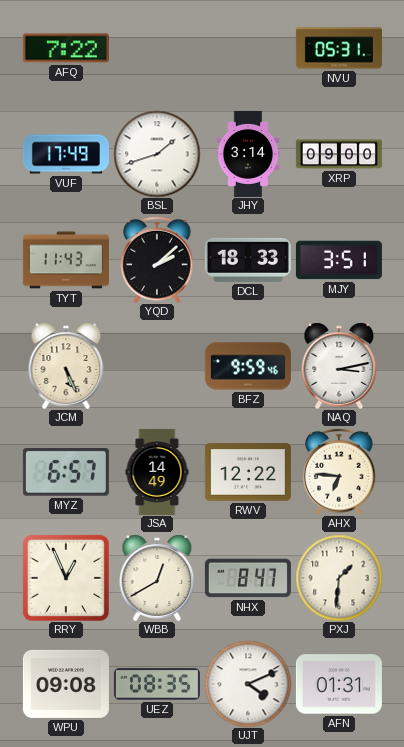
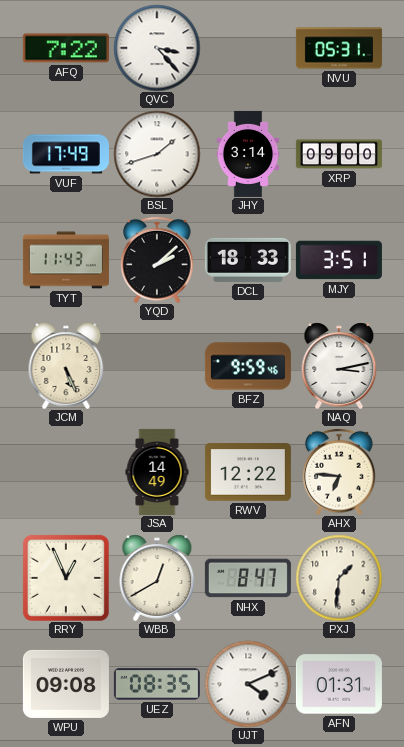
QVC: none -> 3:23
MYZ: 6:57 -> none
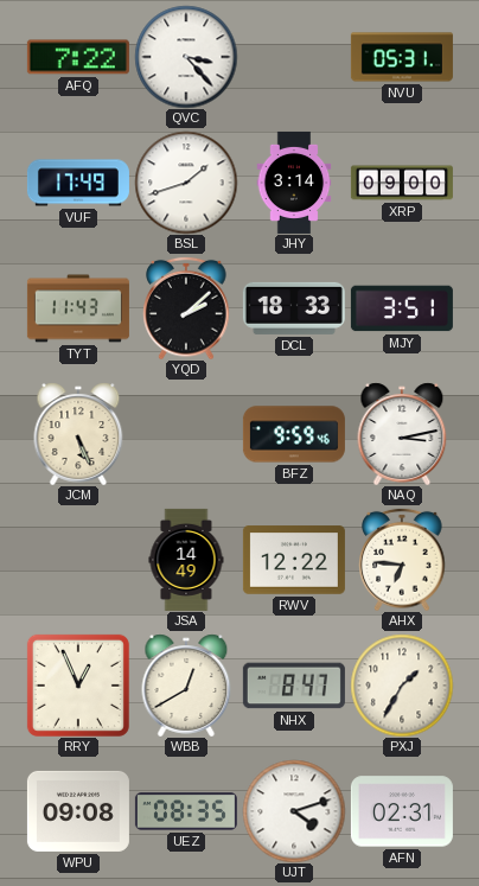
PXJ: 1:31 -> 1:35
UJT: 4:11 -> 4:12
AFN: 01:31 -> 02:31
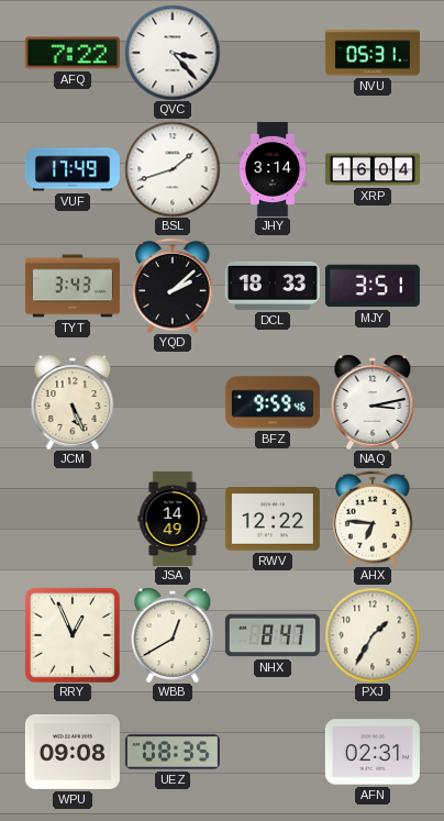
XRP: 09:00 -> 16:04
TYT: 11:43 -> 3:43
UJT: 4:12 -> none
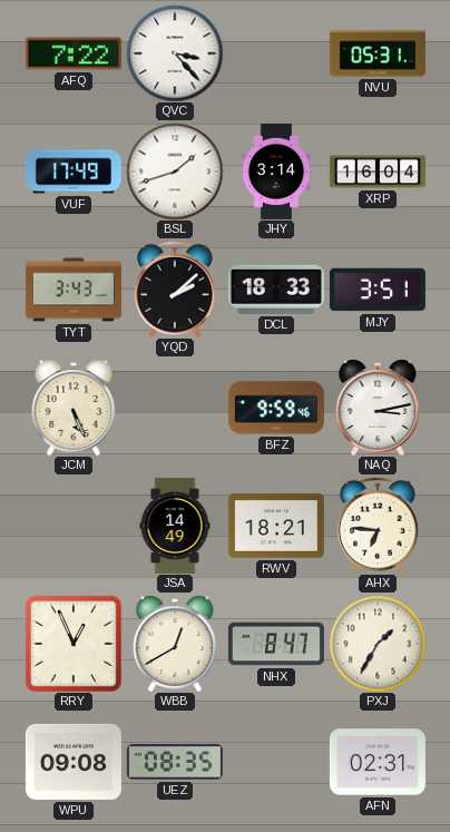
RWV: 12:22 -> 18:21
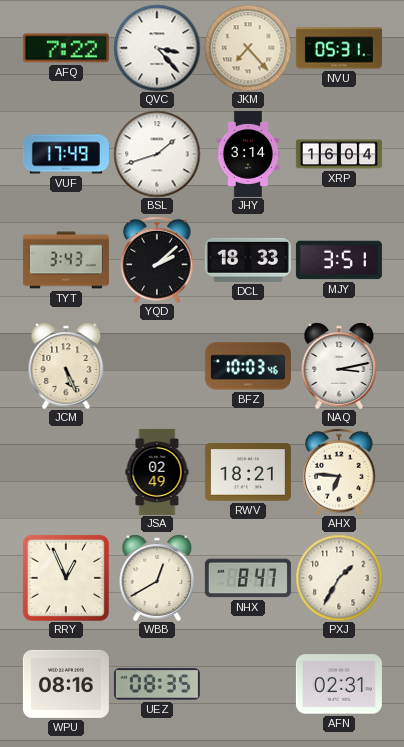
JKM: none -> 7:23
BFZ: 9:59 -> 10:03
JSA: 14:49 -> 02:49
WPU: 09:08 -> 08:16
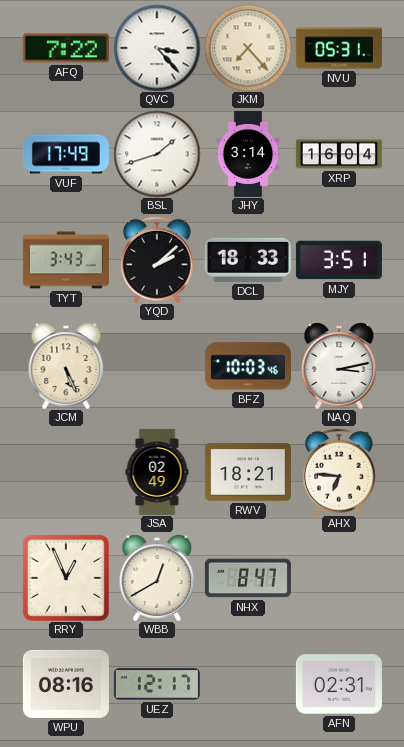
PXJ: 1:35 -> none
UEZ: 08:35 -> 12:17
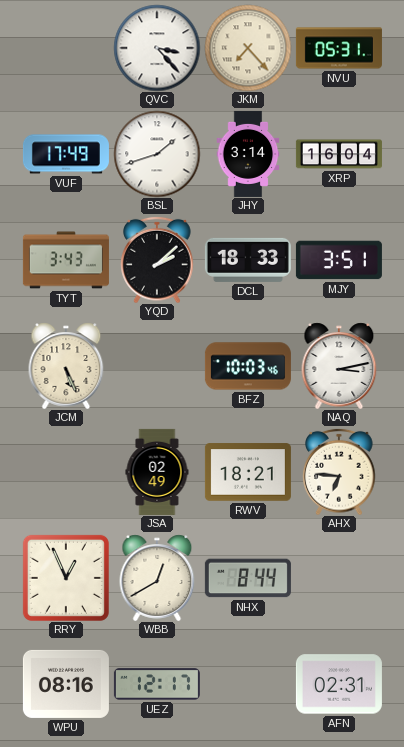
AFQ: 7:22 -> none
NHX: 8:47 -> 8:44
